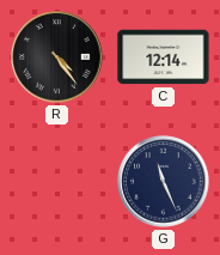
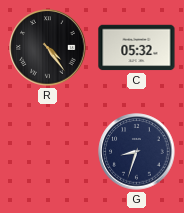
C: 12:14 -> 05:32
G: 11:26 -> 8:33
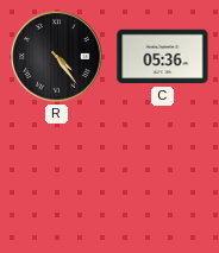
C: 05:32 -> 05:36
G: 8:33 -> none
